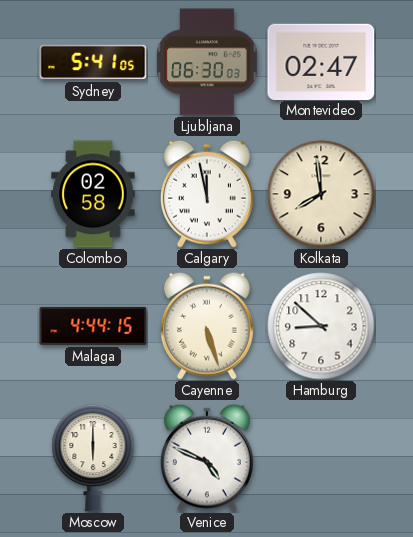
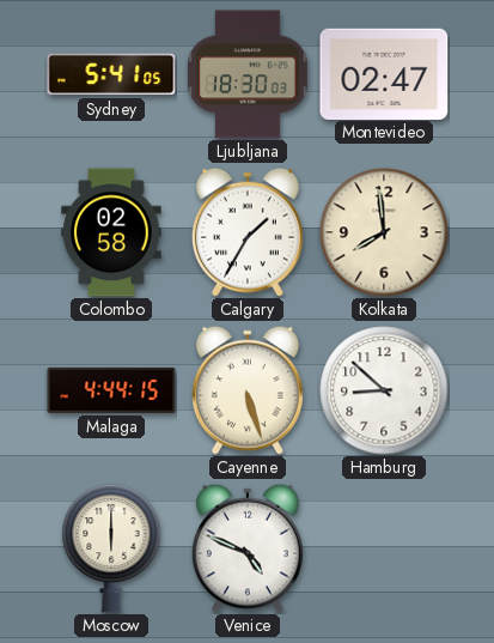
Ljubljana: 06:30 -> 18:30
Calgary: 11:58 -> 1:35
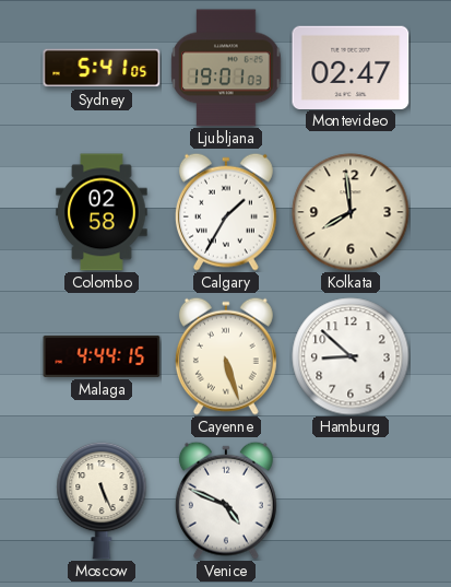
Ljubljana: 18:30 -> 19:01
Moscow: 6:00 -> 5:26
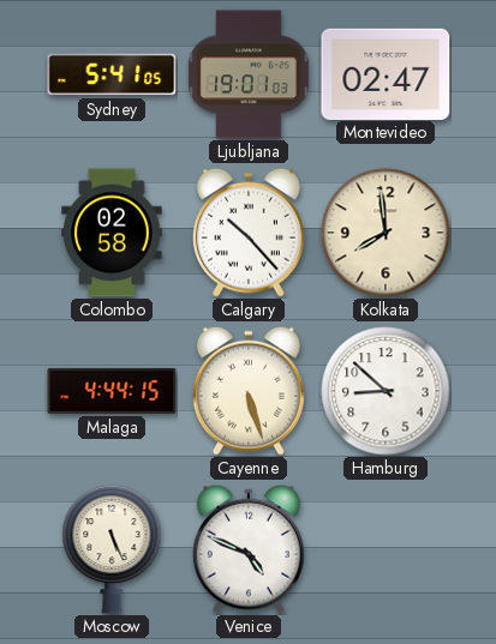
Calgary: 1:35 -> 10:23
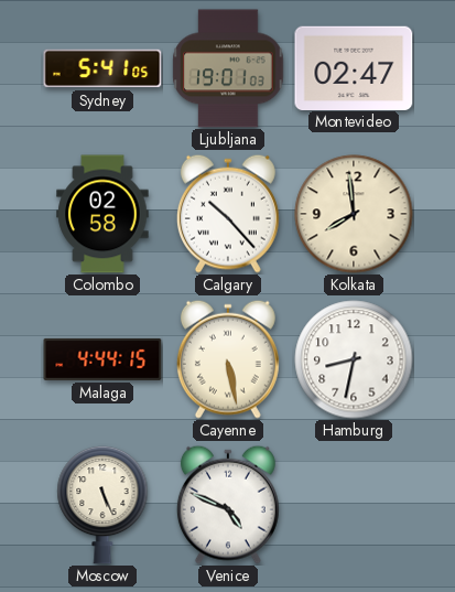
Cayenne: 5:27 -> 5:28
Hamburg: 8:52 -> 8:32
